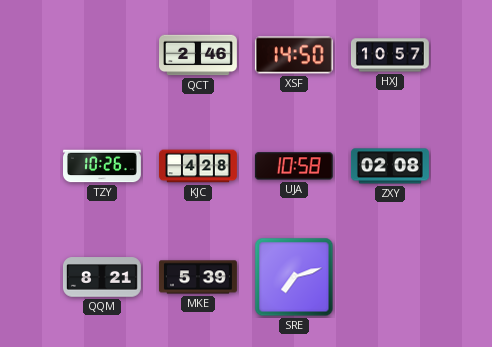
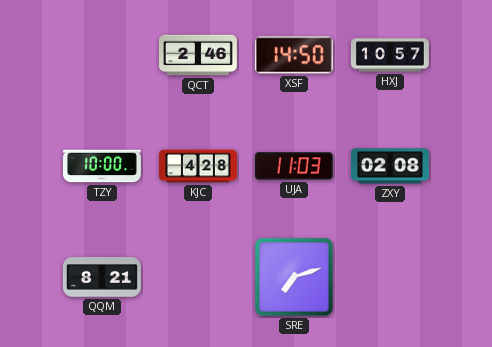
TZY: 10:26 -> 10:00
UJA: 10:58 -> 11:03
MKE: 5:39 -> none
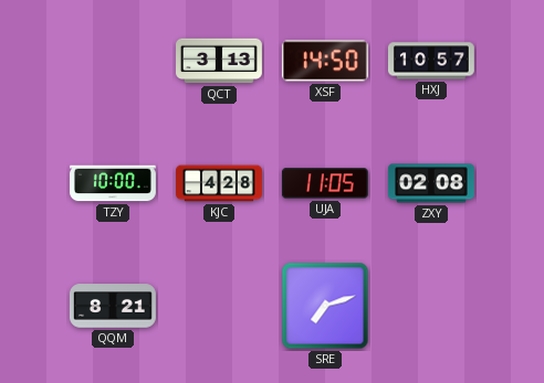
QCT: 2:46 -> 3:13
UJA: 11:03 -> 11:05
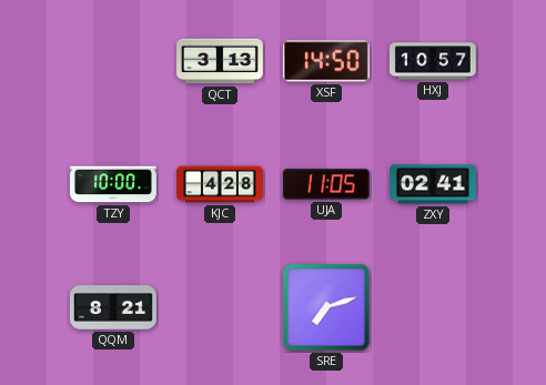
ZXY: 02:08 -> 02:41
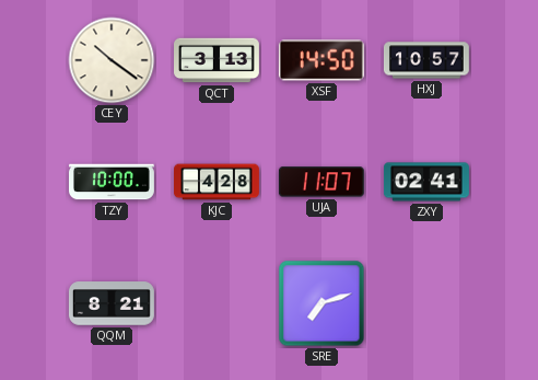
CEY: none -> 10:21
UJA: 11:05 -> 11:07
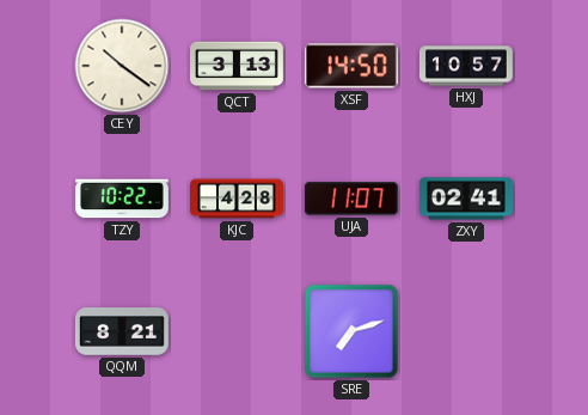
TZY: 10:00 -> 10:22
